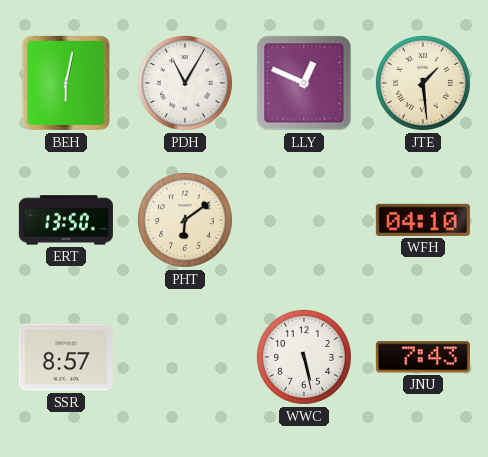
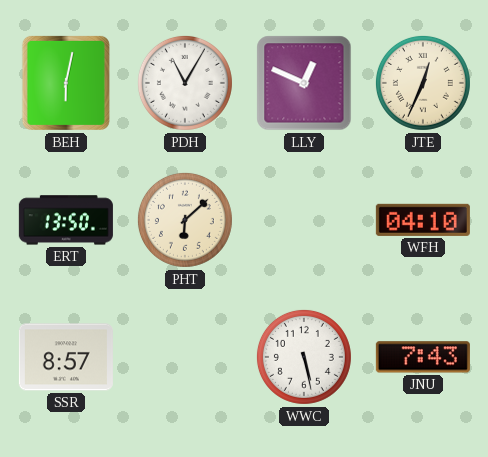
JTE: 1:29 -> 12:34
PHT: 6:09 -> 6:08
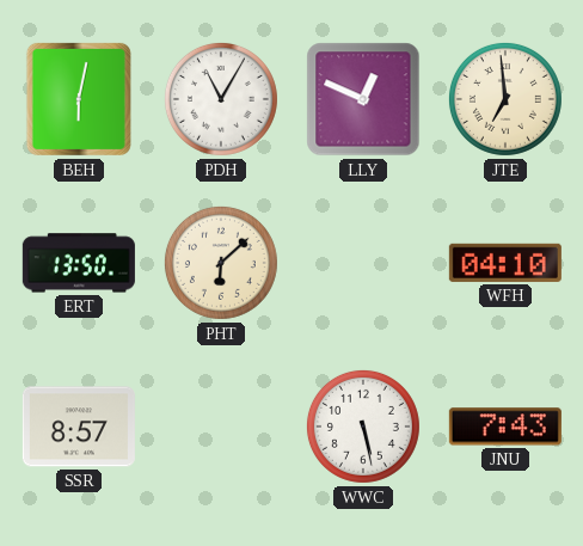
JTE: 12:34 -> 6:59
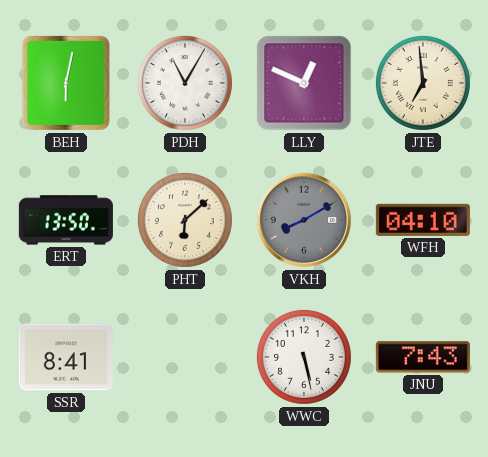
VKH: none -> 8:10
SSR: 8:57 -> 8:41
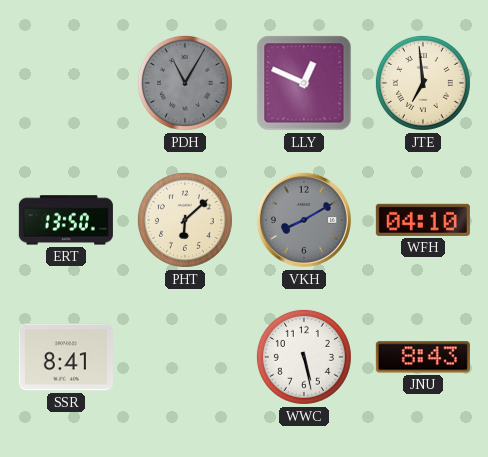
BEH: 6:02 -> none
PDH dial: white -> grey
JNU: 7:43 -> 8:43
